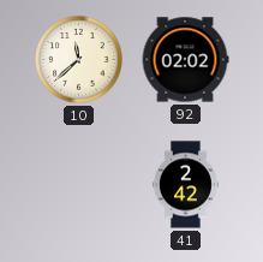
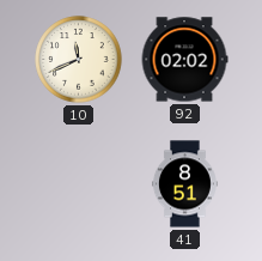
10: 11:38 -> 11:41
41: 2:42 -> 8:51
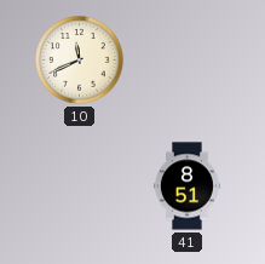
92: 02:02 -> none
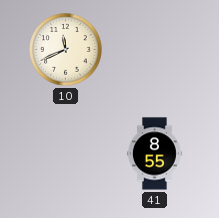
41: 8:51 -> 8:55
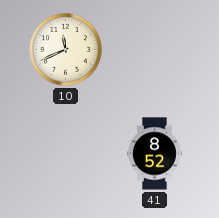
41: 8:55 -> 8:52
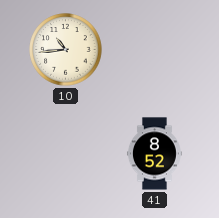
10: 11:41 -> 10:44
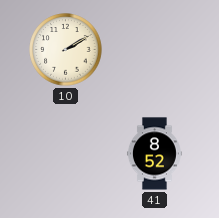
10: 10:44 -> 2:10
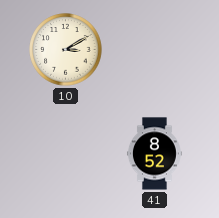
10: 2:10 -> 3:10
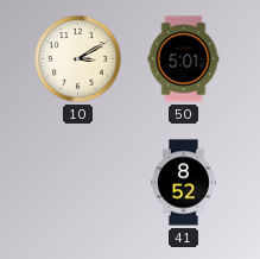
50: none -> 5:01
